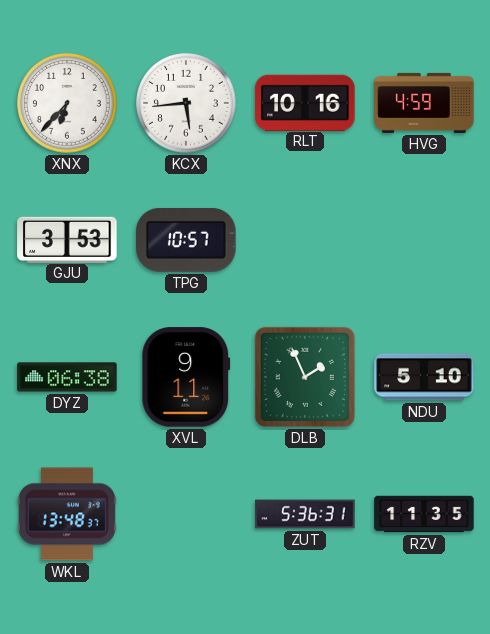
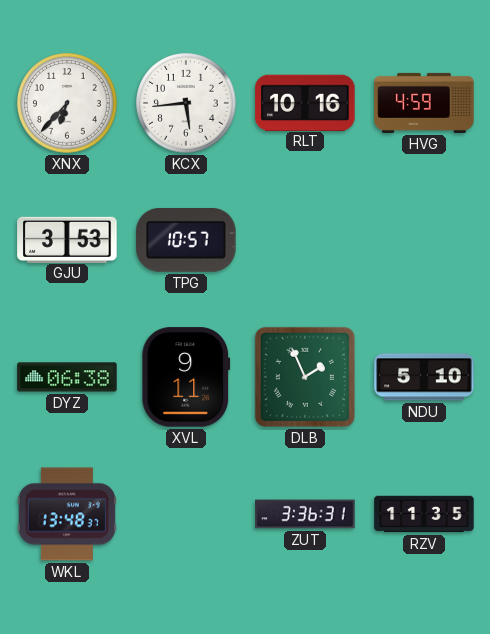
ZUT: 5:36 -> 3:36
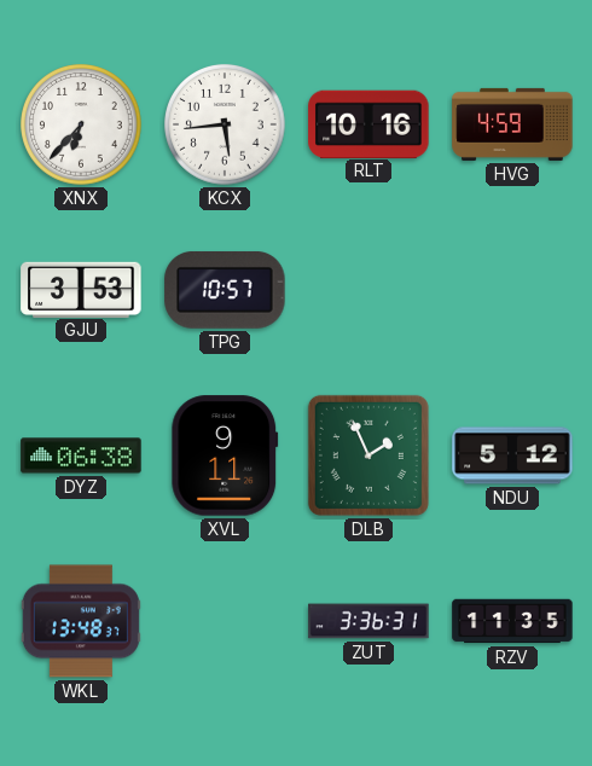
NDU: 5:10 -> 5:12
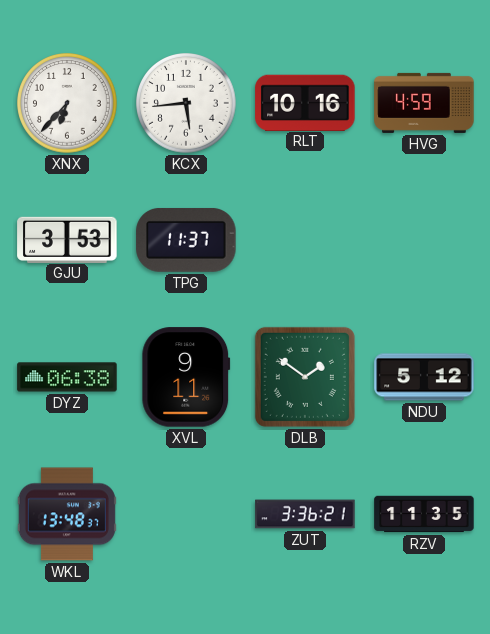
TPG: 10:57 -> 11:37
DLB: 1:56 -> 1:51
ZUT: 3:36:31 -> 3:36:21
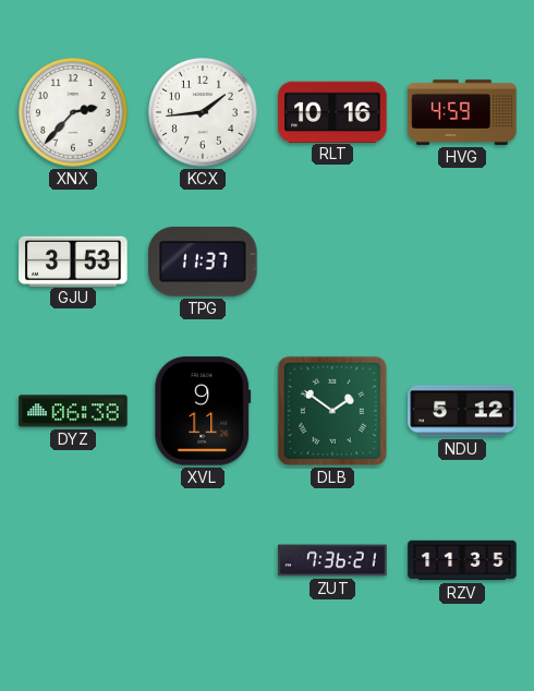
XNX: 6:37 -> 2:37
KCX: 5:44 -> 1:44
WKL: 13:48 -> none
ZUT: 3:36 -> 7:36
